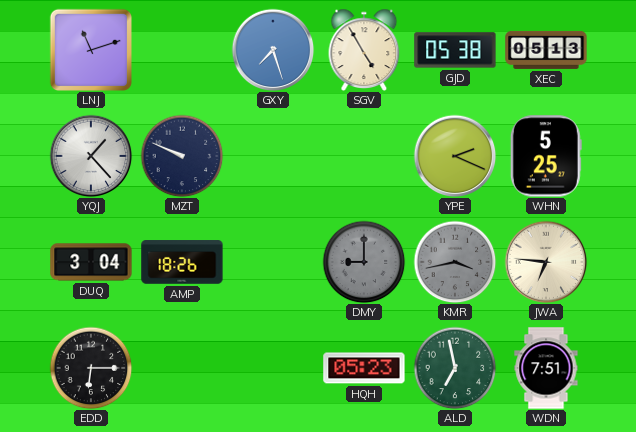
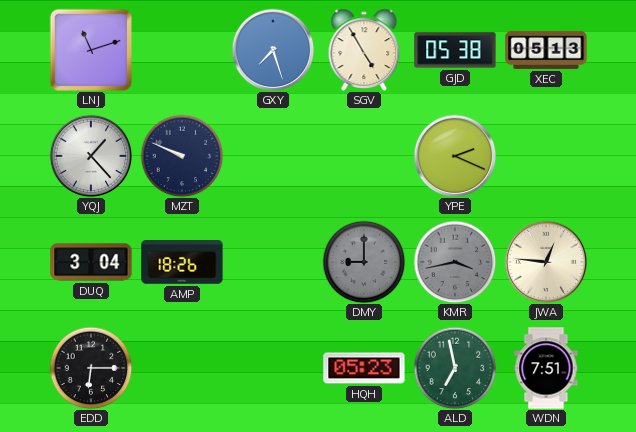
WHN: 5:25 -> none
JWA: 6:46 -> 12:46
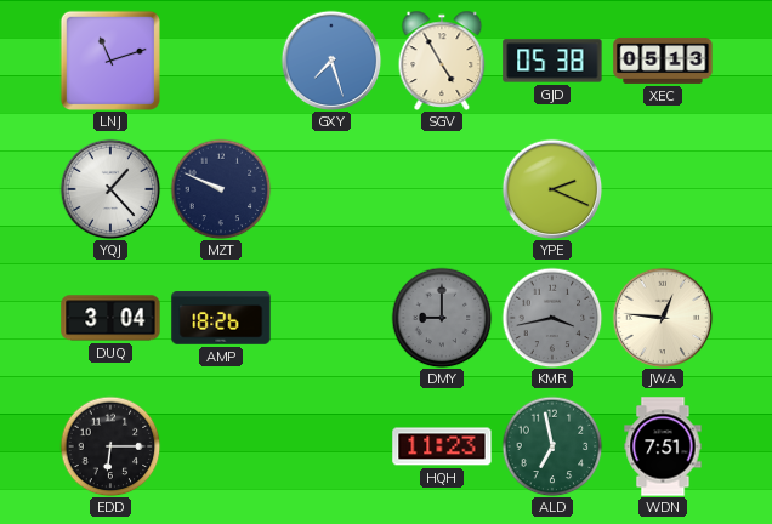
HQH: 05:23 -> 11:23
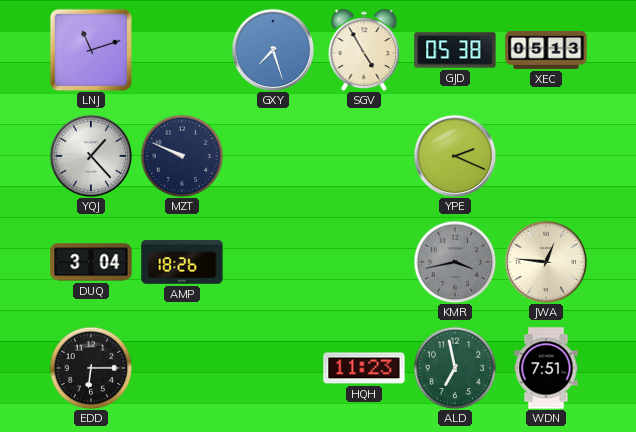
DMY: 9:00 -> none
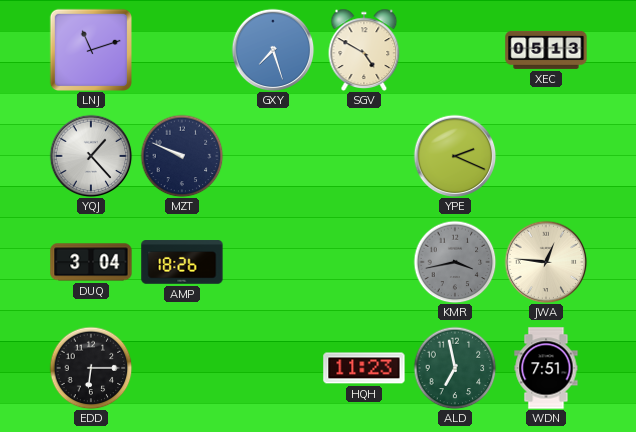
SGV: 4:55 -> 4:50
GJD: 05:38 -> none
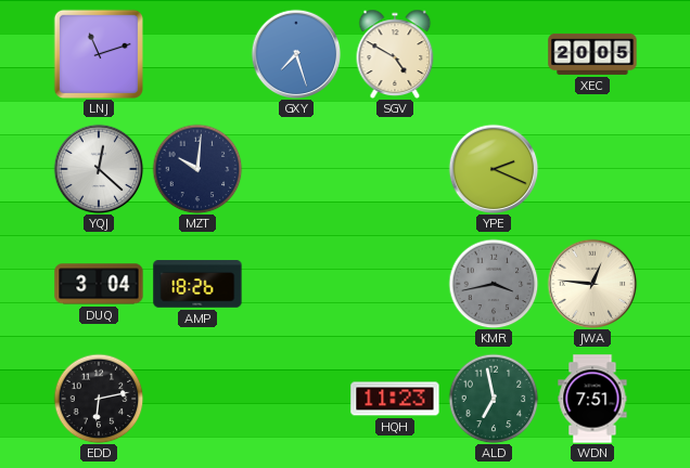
XEC: 05:13 -> 20:05
YQJ: 1:23 -> 12:22
MZT: 9:49 -> 10:01
EDD: 6:15 -> 6:13
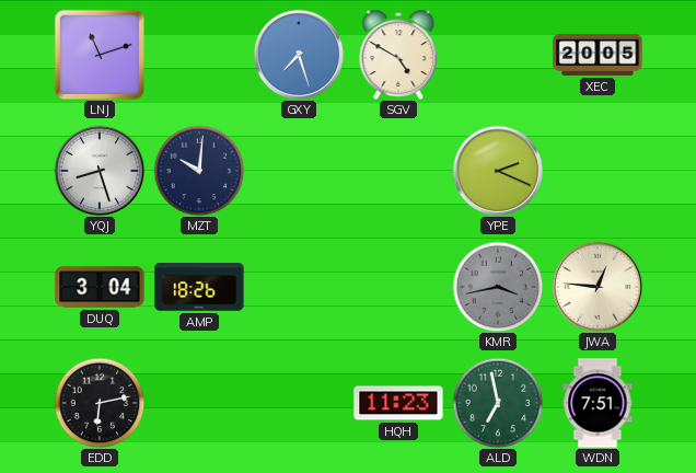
YQJ: 12:22 -> 8:27
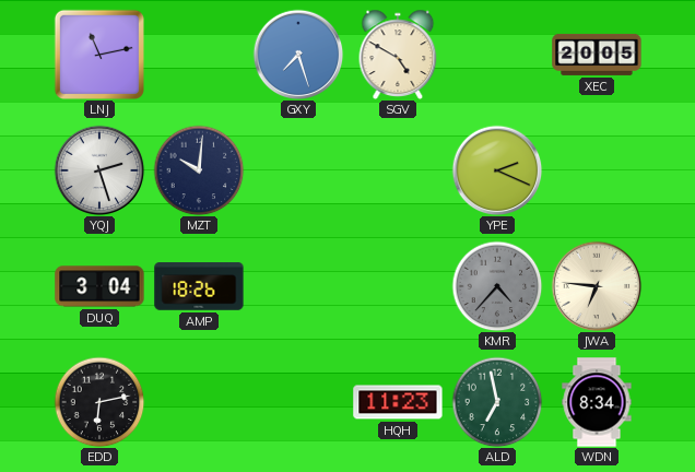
LNJ: 11:12 -> 11:13
YQJ: 8:27 -> 2:27
KMR: 3:43 -> 4:37
JWA: 12:46 -> 6:46
WDN: 7:51 -> 8:34
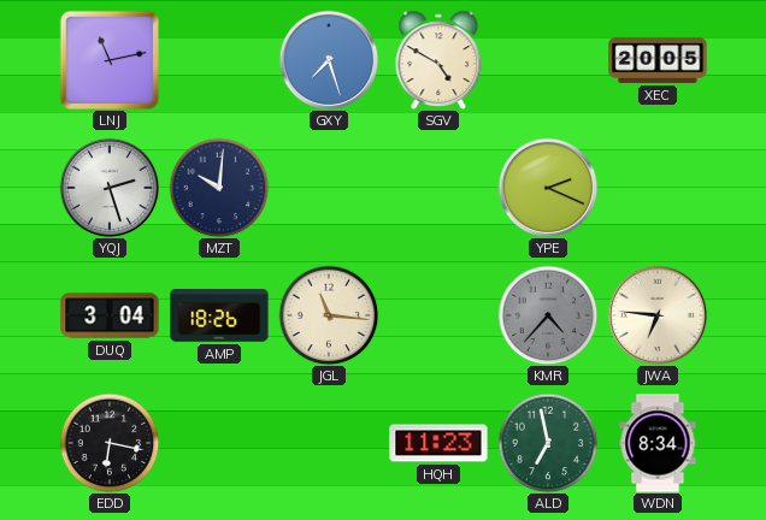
JGL: none -> 11:16
EDD: 6:13 -> 6:17
